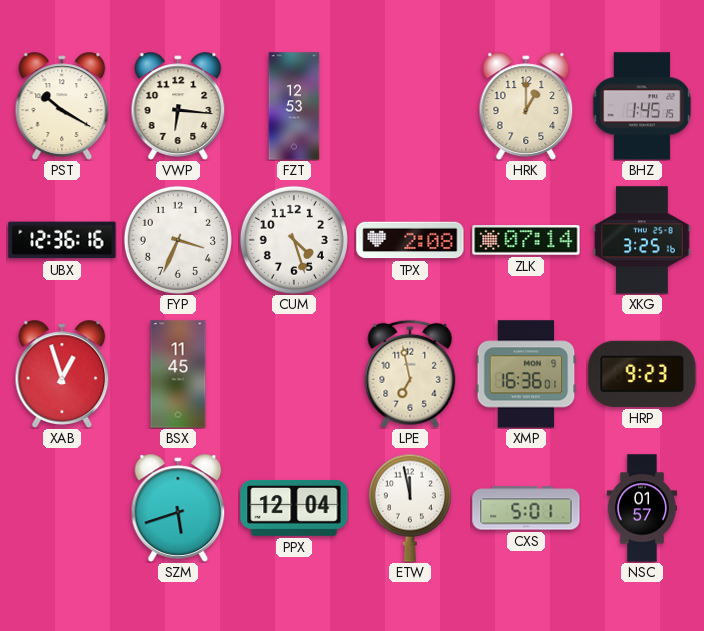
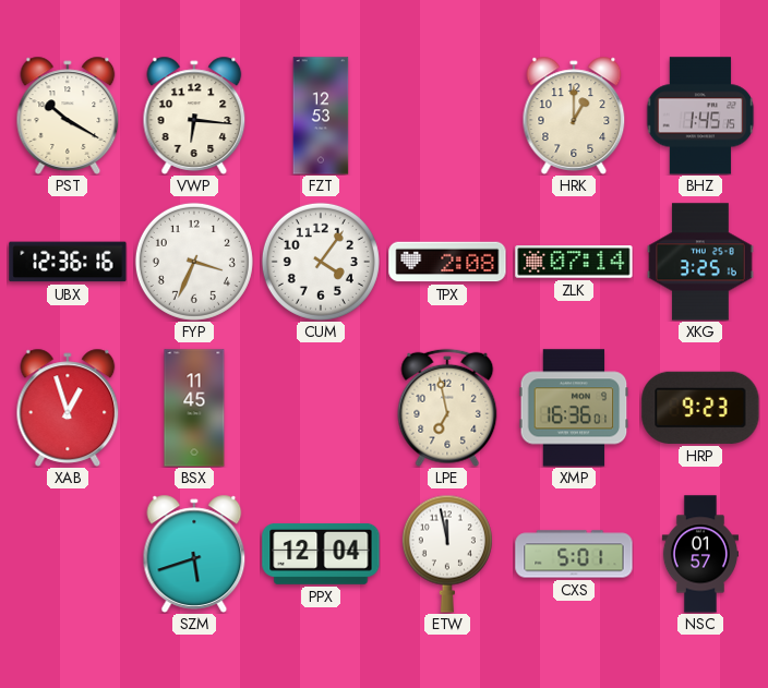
CUM: 4:27 -> 4:06
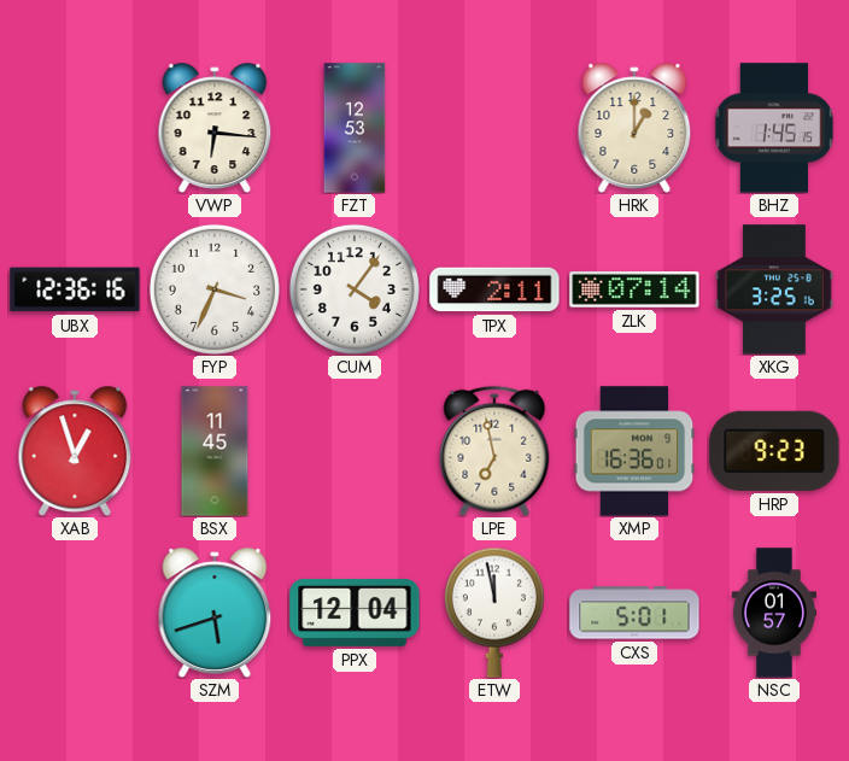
PST: 10:20 -> none
TPX: 2:08 -> 2:11
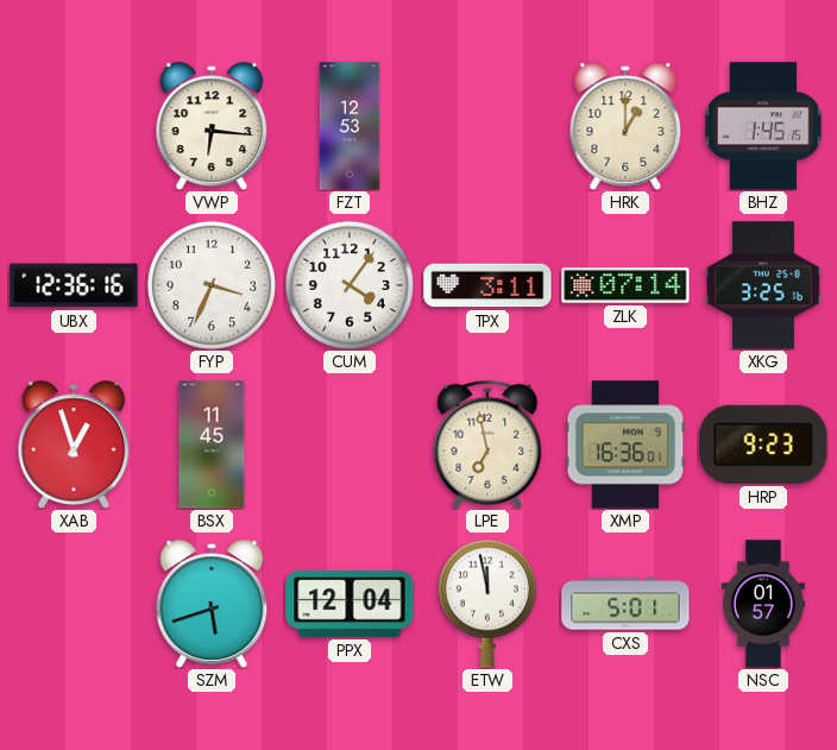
TPX: 2:11 -> 3:11
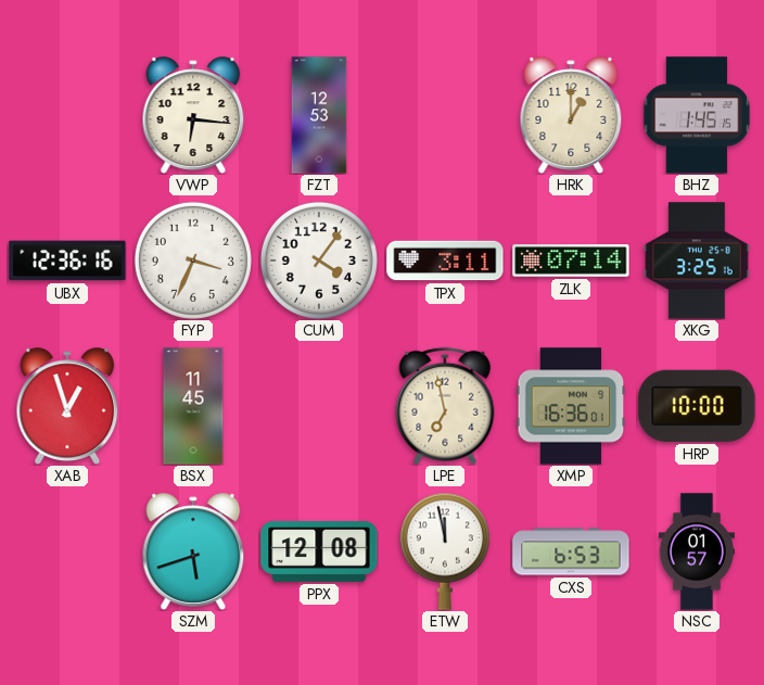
HRP: 9:23 -> 10:00
PPX: 12:04 -> 12:08
CXS: 5:01 -> 6:53
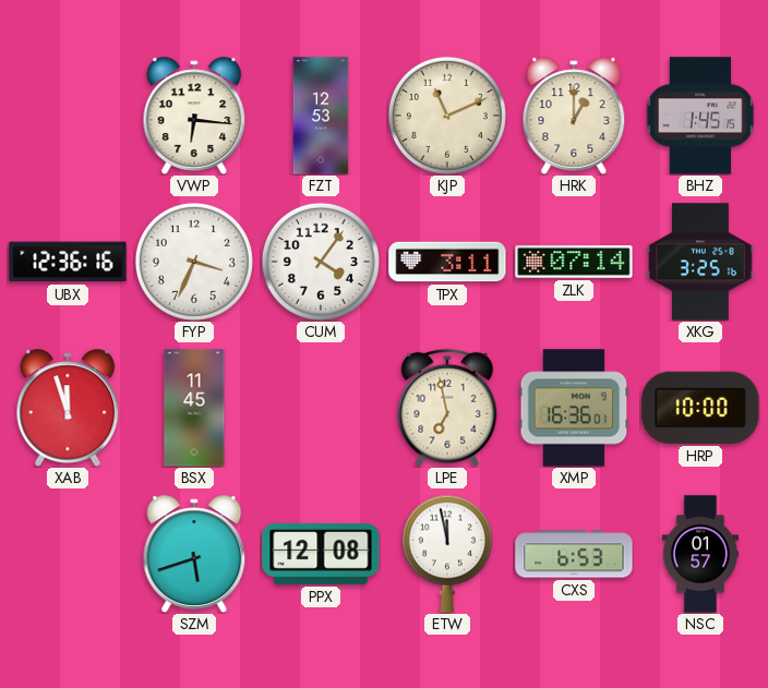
KJP: none -> 11:11
XAB: 12:57 -> 11:57
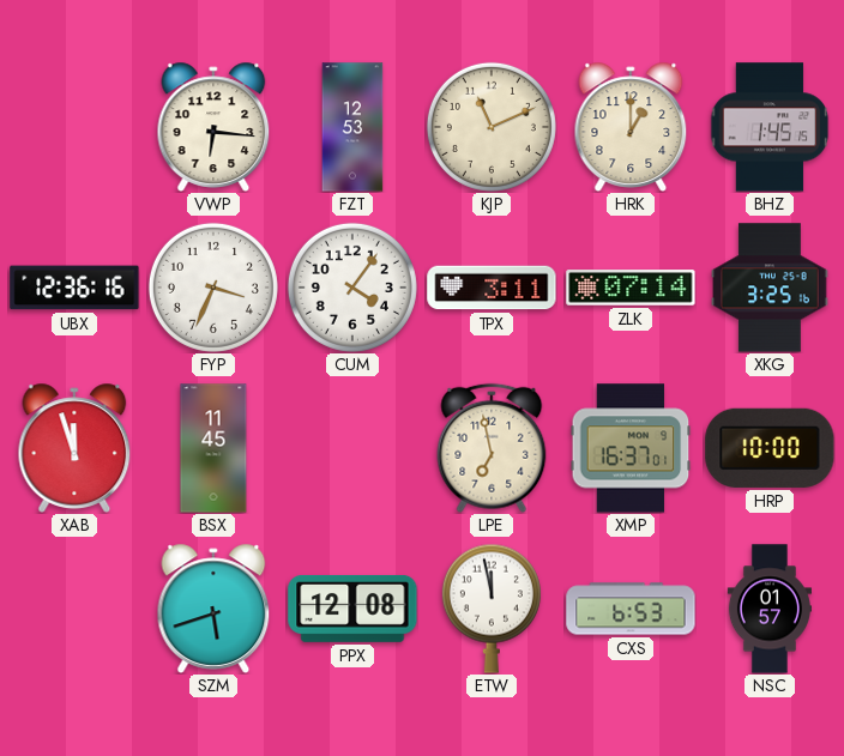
XMP: 16:36 -> 16:37
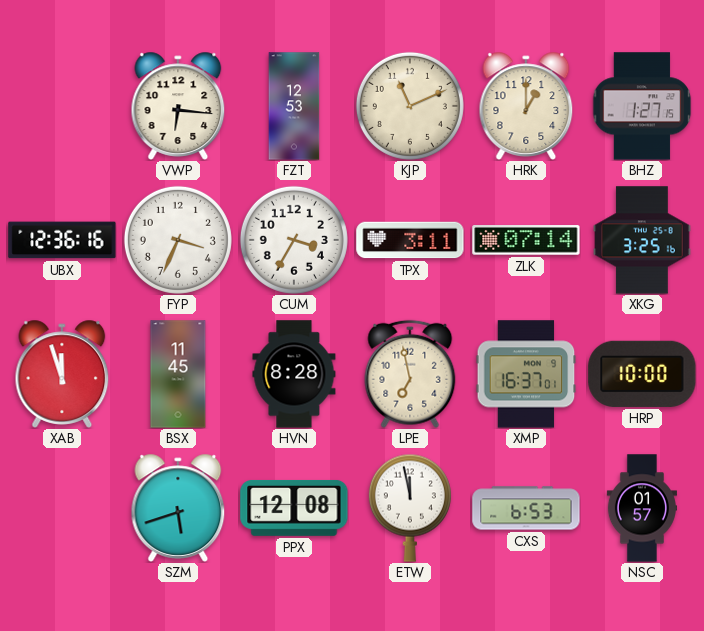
BHZ: 1:45 -> 1:27
CUM: 4:06 -> 3:35
HVN: none -> 8:28
